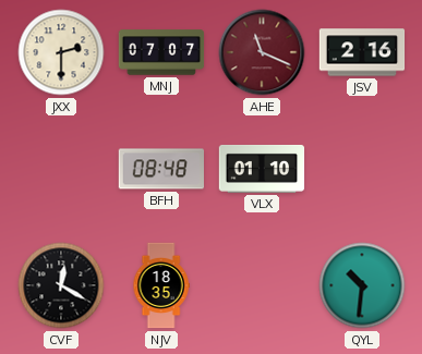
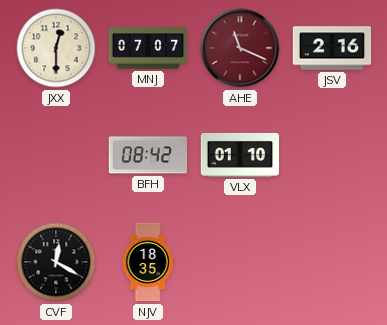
JXX: 2:30 -> 12:30
BFH: 08:48 -> 08:42
QYL: 10:31 -> none
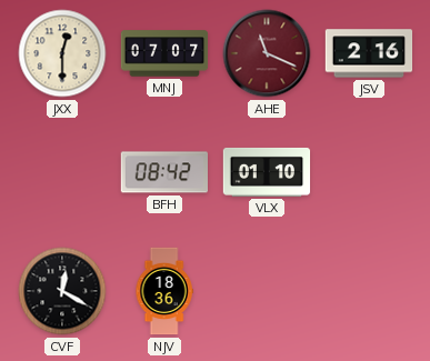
NJV: 18:35 -> 18:36
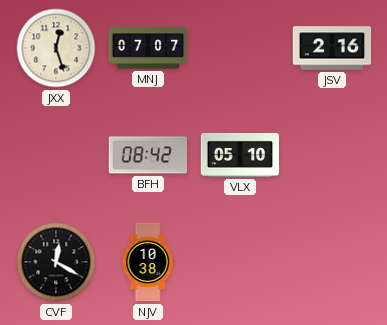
JXX: 12:30 -> 12:27
AHE: 11:19 -> none
VLX: 01:10 -> 05:10
NJV: 18:36 -> 10:38
